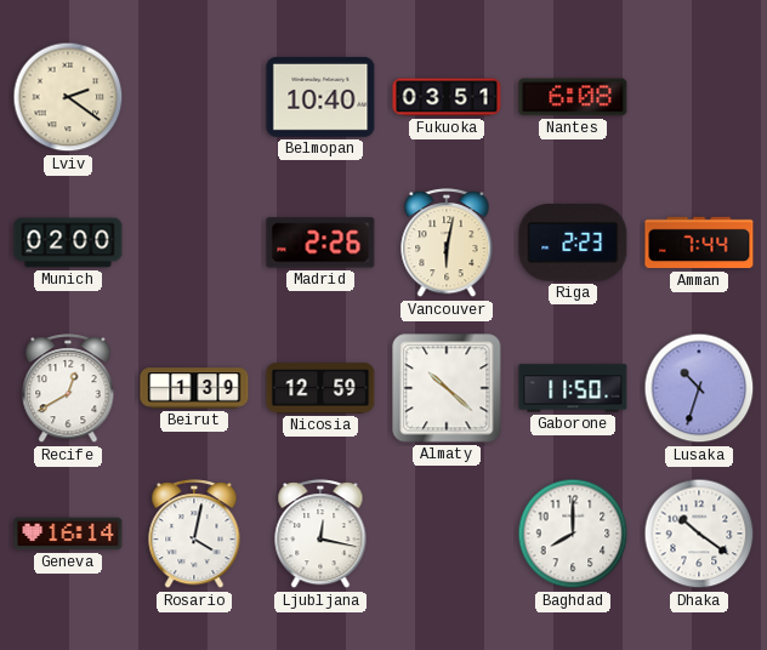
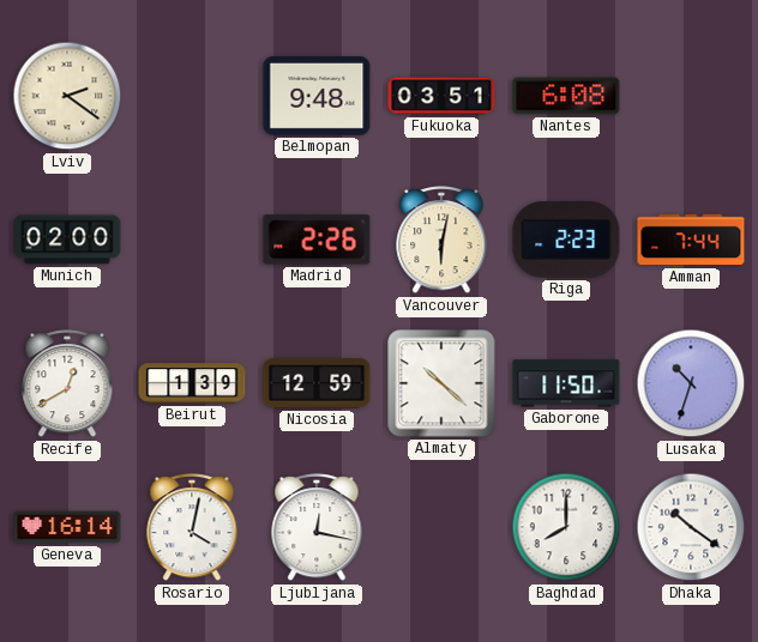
Belmopan: 10:40 -> 9:48
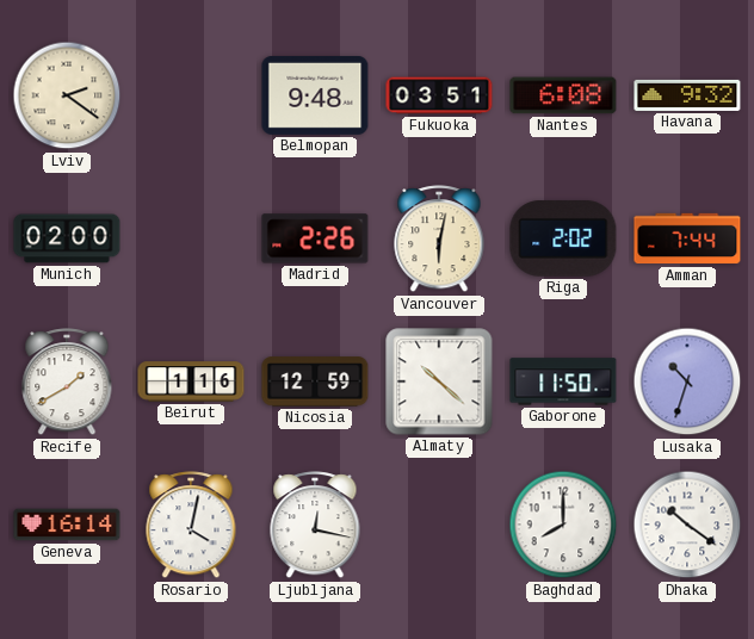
Havana: none -> 9:32
Riga: 2:23 -> 2:02
Recife: 12:40 -> 1:40
Beirut: 1:39 -> 1:16
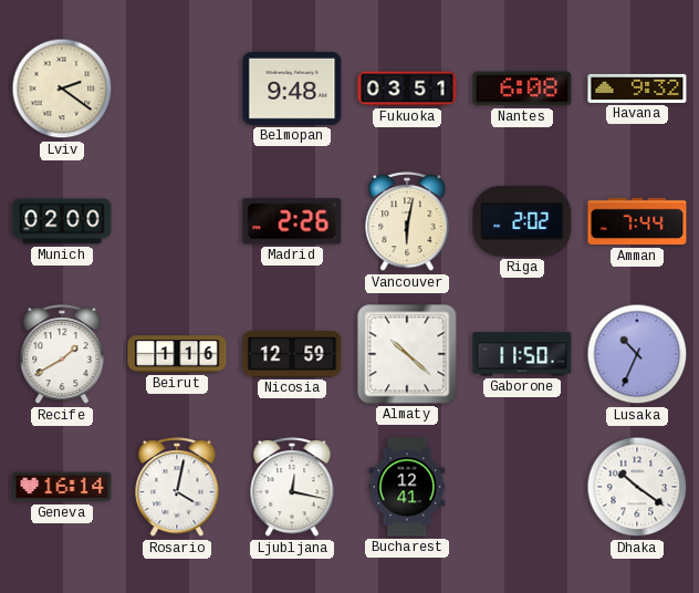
Lusaka: 10:33 -> 10:34
Bucharest: none -> 12:41
Baghdad: 8:00 -> none
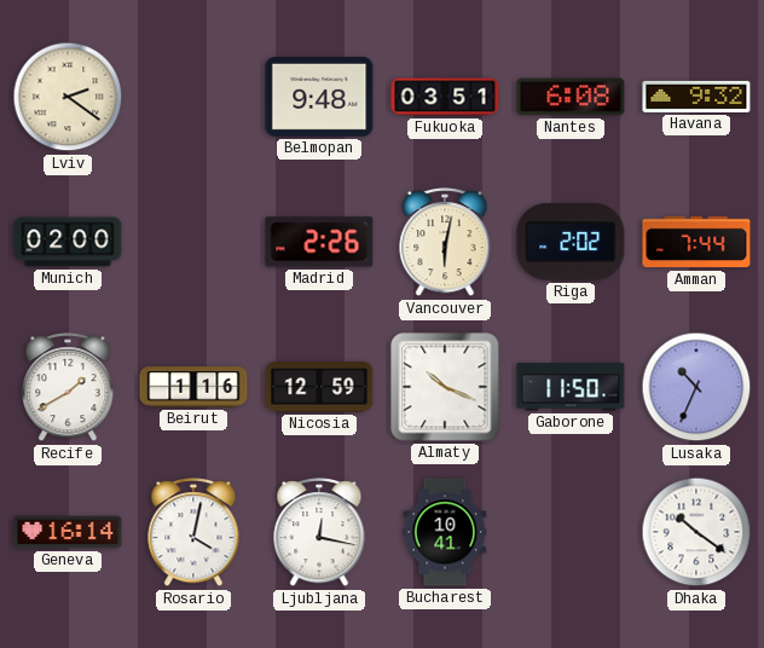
Almaty: 10:22 -> 10:19
Bucharest: 12:41 -> 10:41
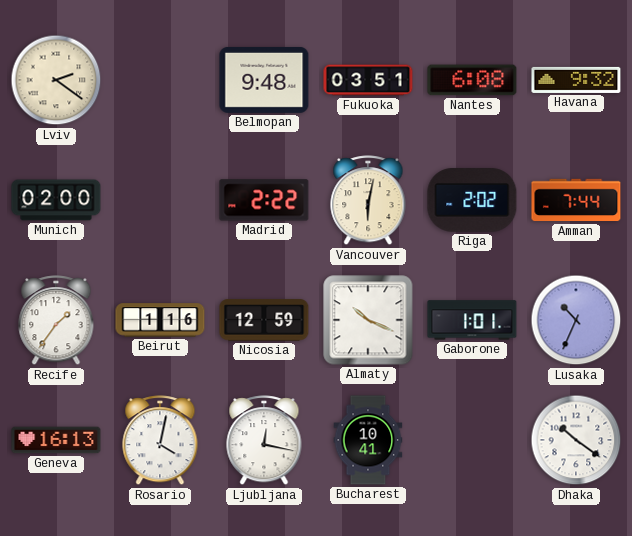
Madrid: 2:26 -> 2:22
Recife: 1:40 -> 1:36
Gaborone: 11:50 -> 1:01
Geneva: 16:14 -> 16:13
